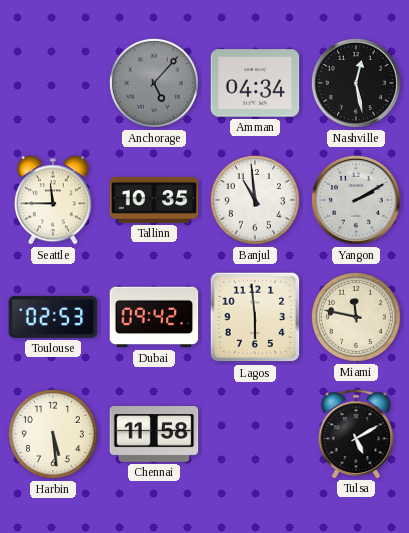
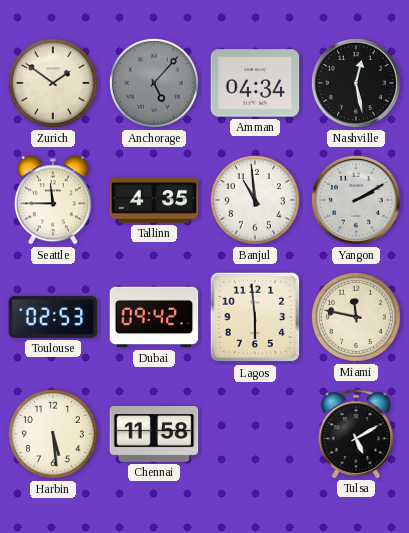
Zurich: none -> 1:51
Tallinn: 10:35 -> 4:35
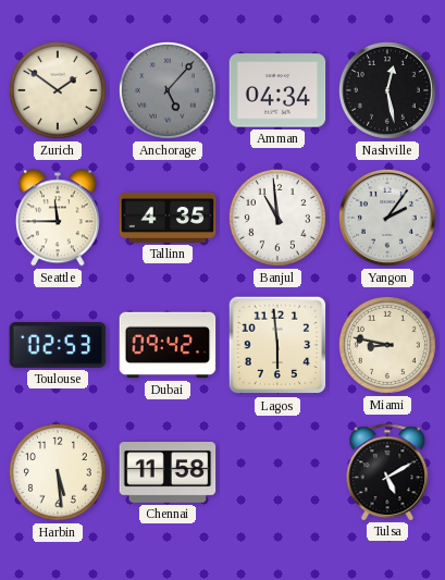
Yangon: 2:10 -> 2:06
Miami: 11:47 -> 8:47
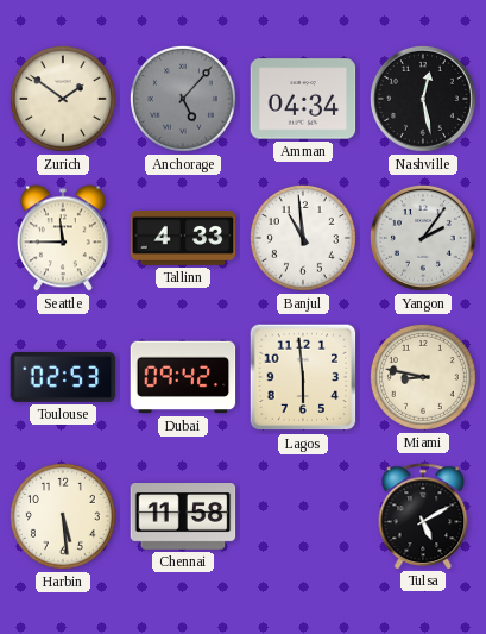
Tallinn: 4:35 -> 4:33
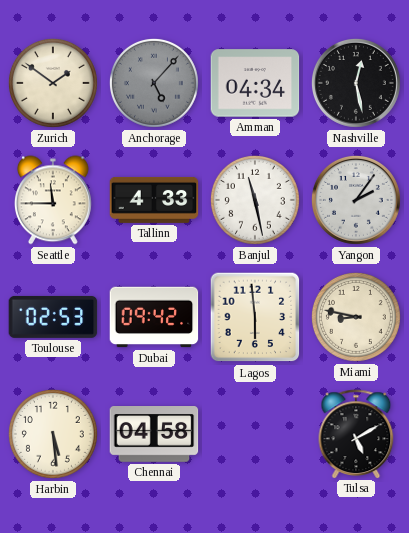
Banjul: 10:59 -> 11:28
Chennai: 11:58 -> 04:58
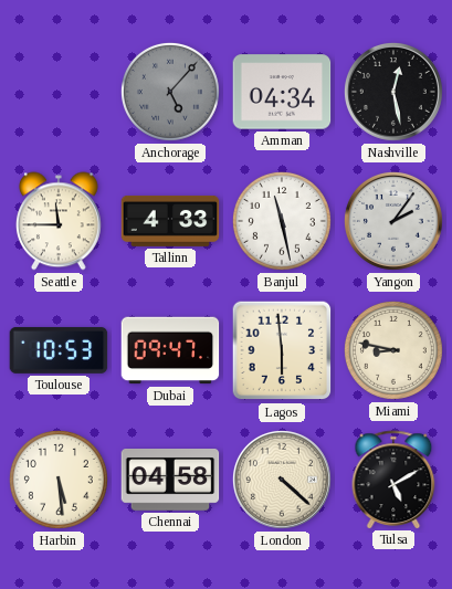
Zurich: 1:51 -> none
Toulouse: 02:53 -> 10:53
Dubai: 09:42 -> 09:47
London: none -> 4:22
